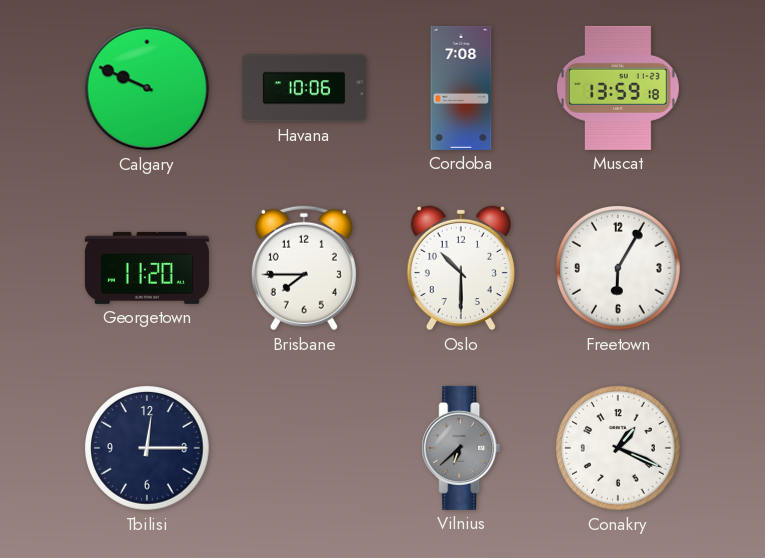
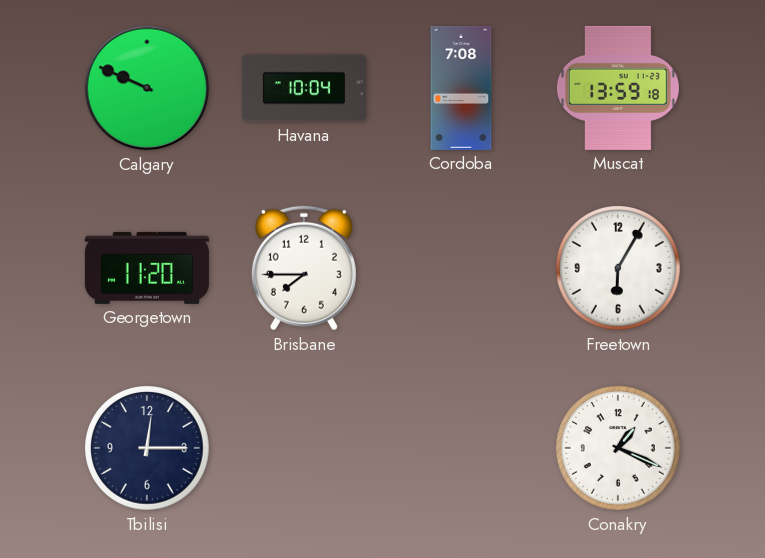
Havana: 10:06 -> 10:04
Oslo: 10:30 -> none
Vilnius: 6:38 -> none
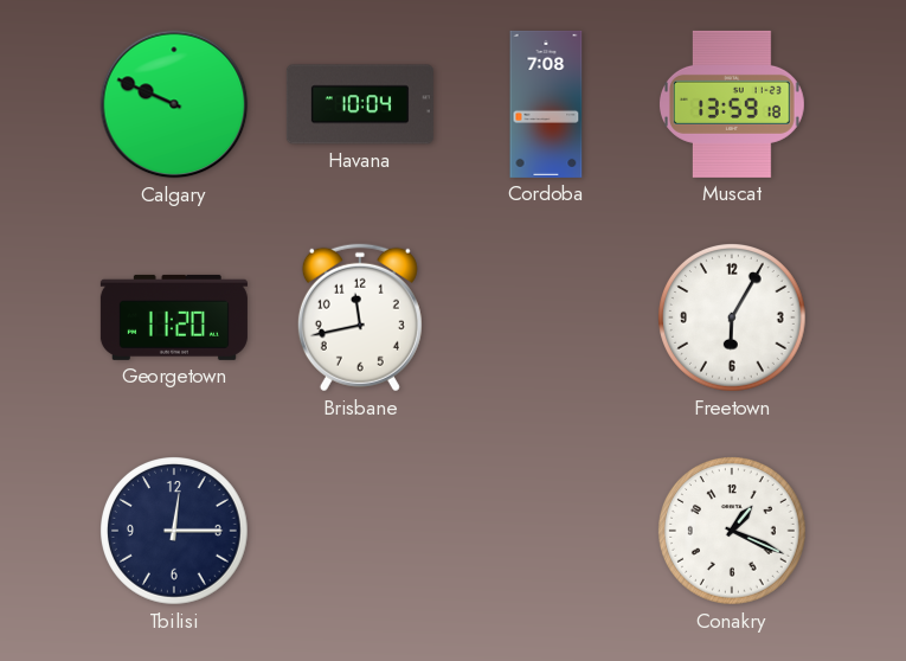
Brisbane: 7:45 -> 11:43
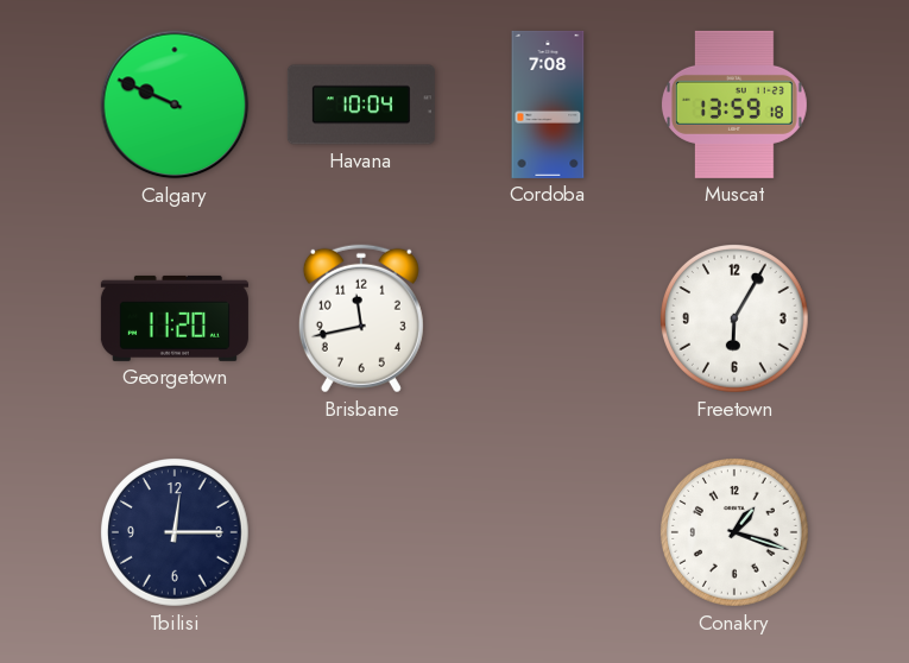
Conakry: 1:19 -> 1:18
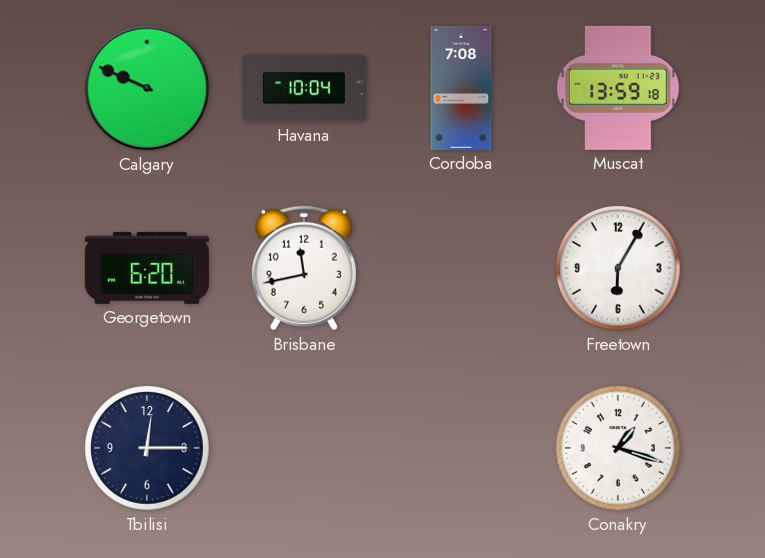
Georgetown: 11:20 -> 6:20
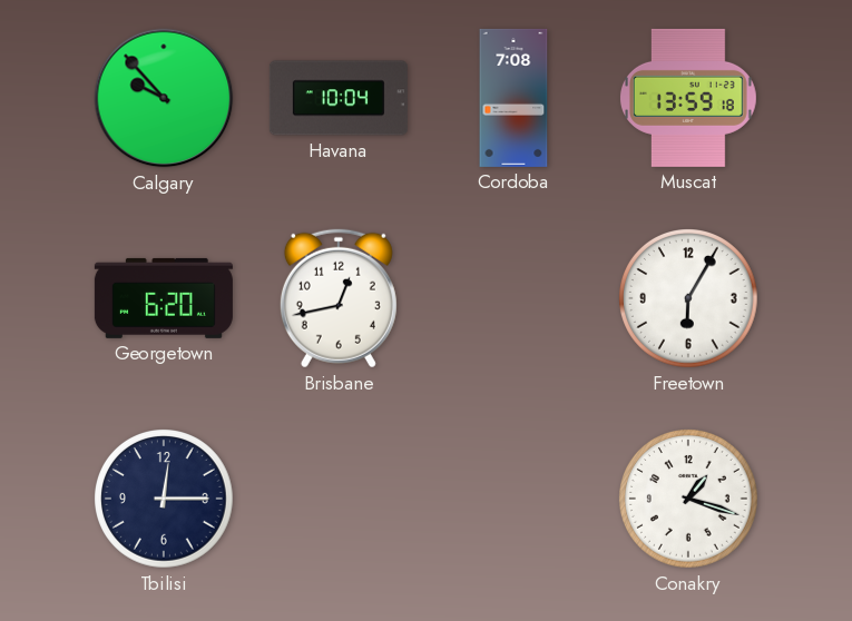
Calgary: 9:49 -> 9:53
Brisbane: 11:43 -> 12:43
